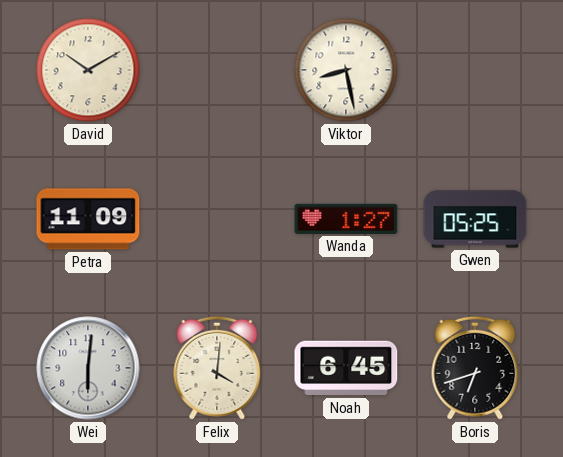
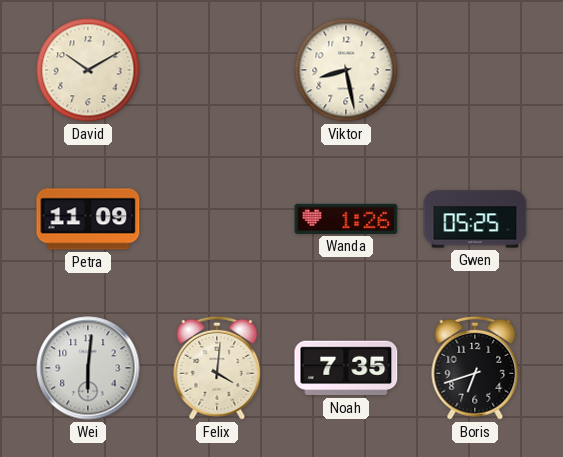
Wanda: 1:27 -> 1:26
Noah: 6:45 -> 7:35
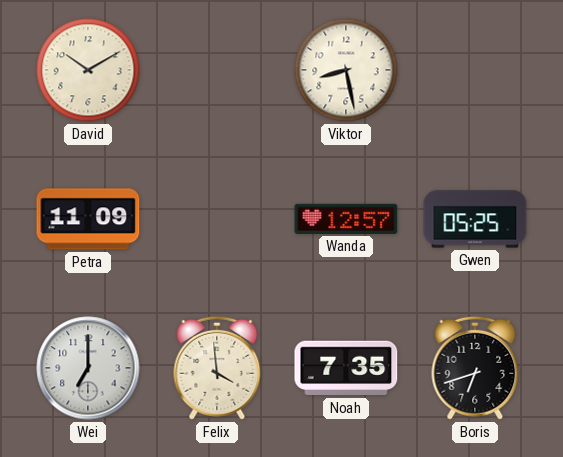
Wanda: 1:26 -> 12:57
Wei: 6:01 -> 7:00
Felix: 4:01 -> 3:59
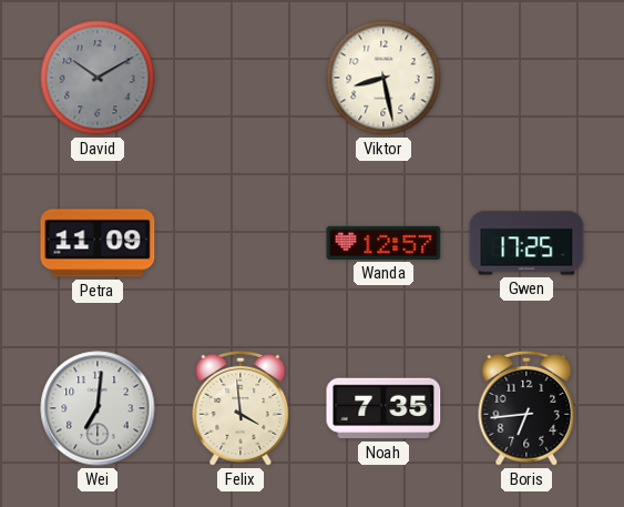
David dial: cream -> grey
Gwen: 05:25 -> 17:25
Wei: 7:00 -> 7:01
Boris: 6:42 -> 6:44
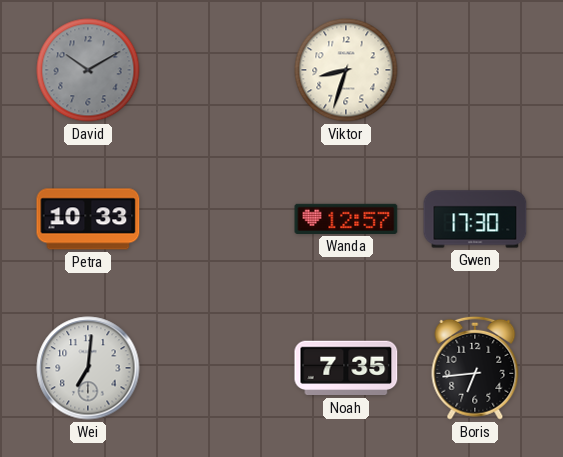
Viktor: 8:28 -> 8:33
Petra: 11:09 -> 10:33
Gwen: 17:25 -> 17:30
Felix: 3:59 -> none
